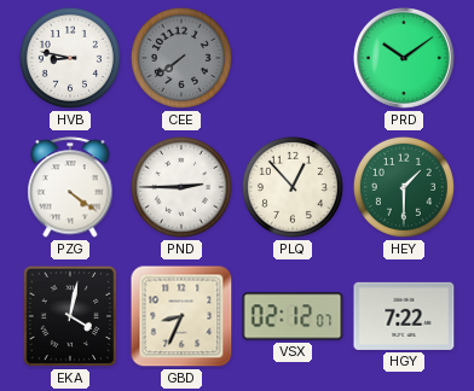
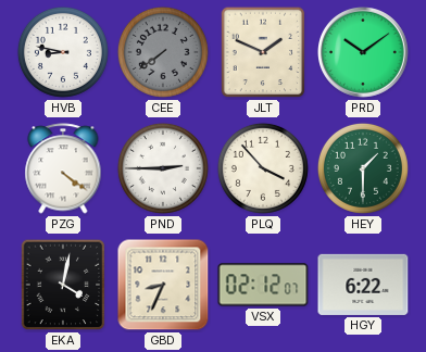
JLT: none -> 1:49
PLQ: 12:53 -> 3:53
HGY: 7:22 -> 6:22
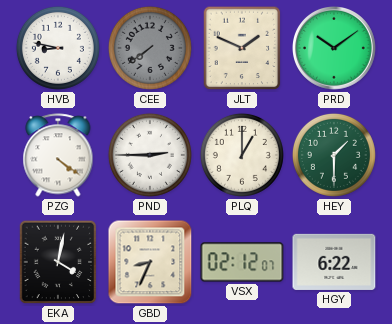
PLQ: 3:53 -> 1:00
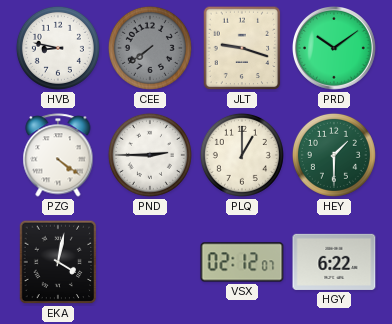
JLT: 1:49 -> 9:18
GBD: 8:34 -> none
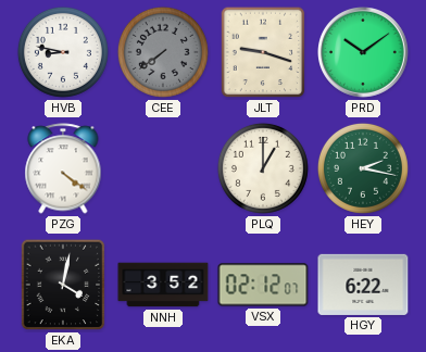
PND: 2:45 -> none
HEY: 1:30 -> 2:17
NNH: none -> 3:52
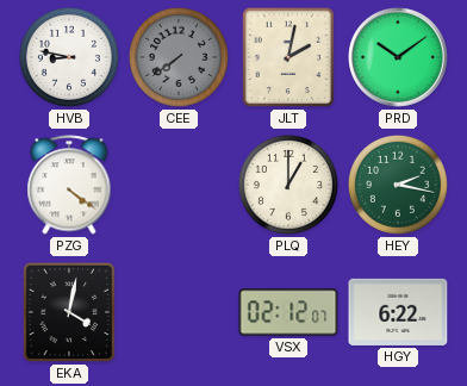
JLT: 9:18 -> 2:02
NNH: 3:52 -> none
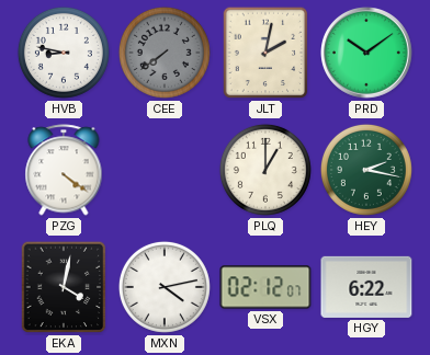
MXN: none -> 4:13
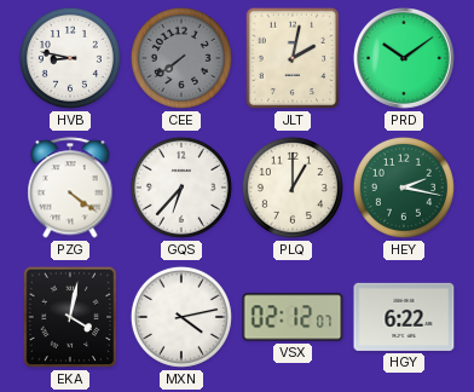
GQS: none -> 6:37
